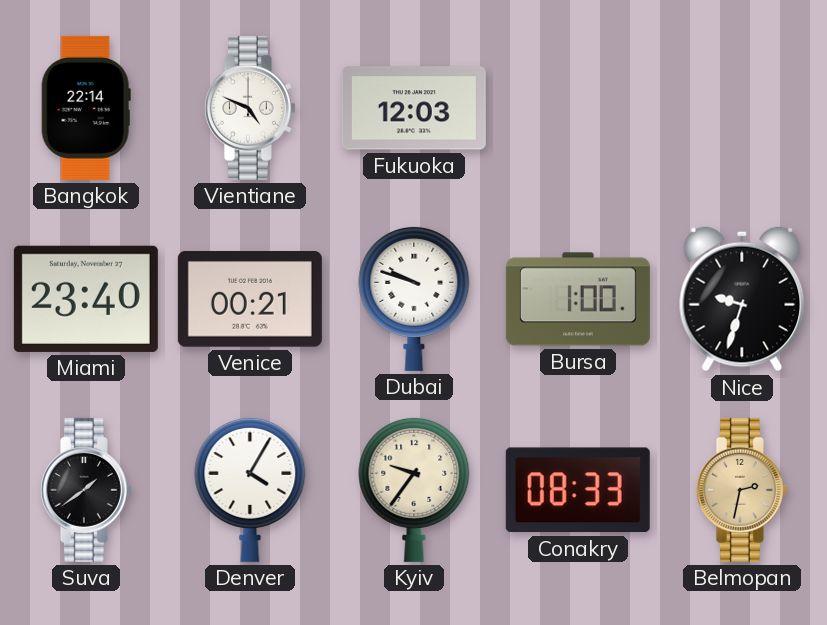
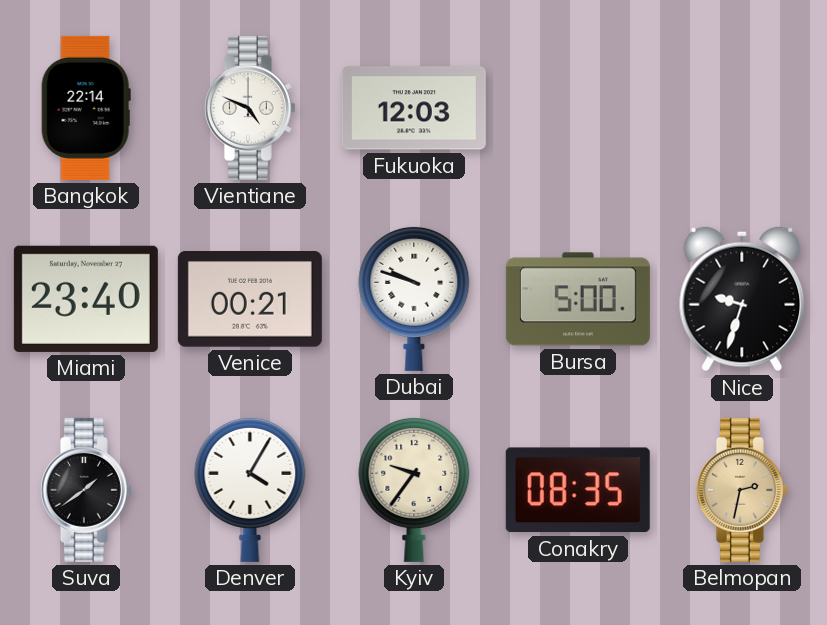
Bursa: 1:00 -> 5:00
Conakry: 08:33 -> 08:35
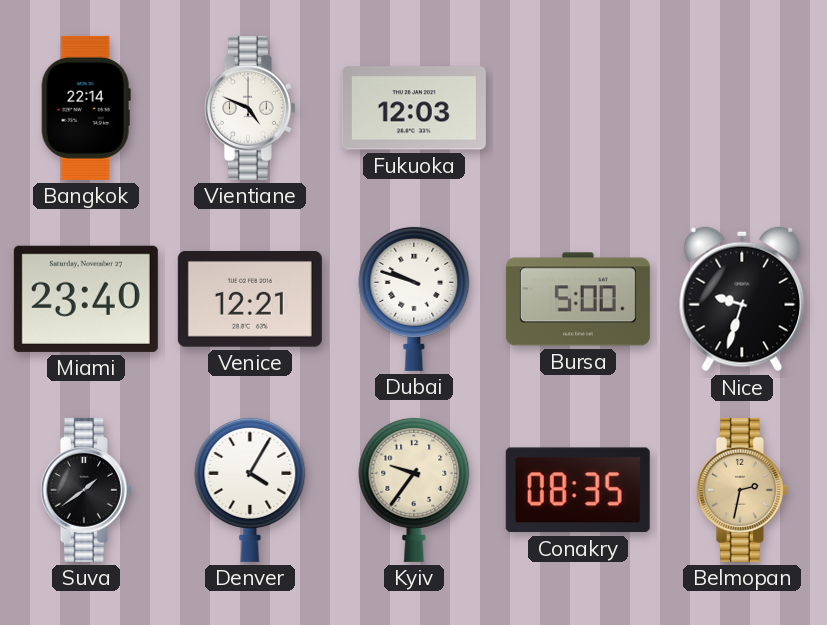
Venice: 00:21 -> 12:21
